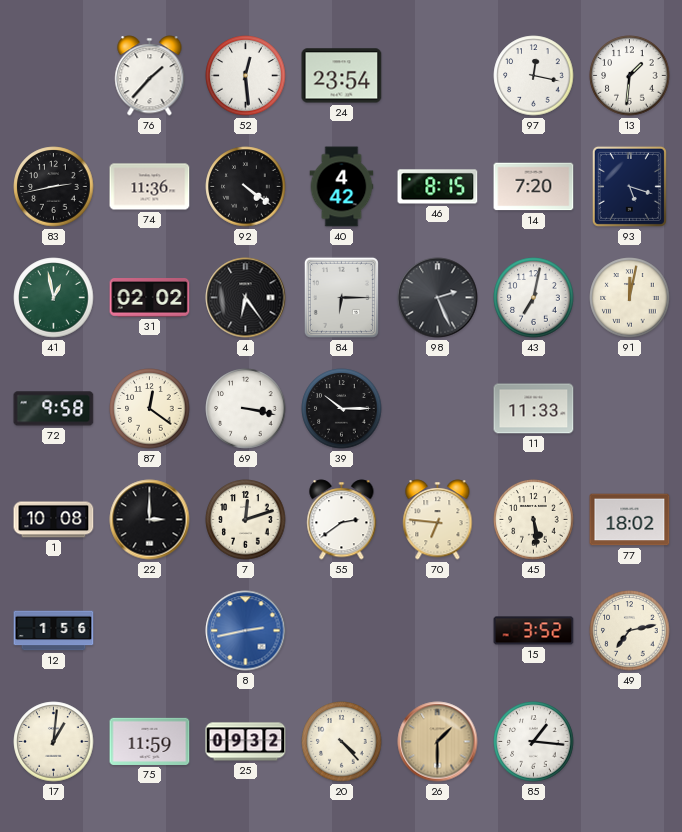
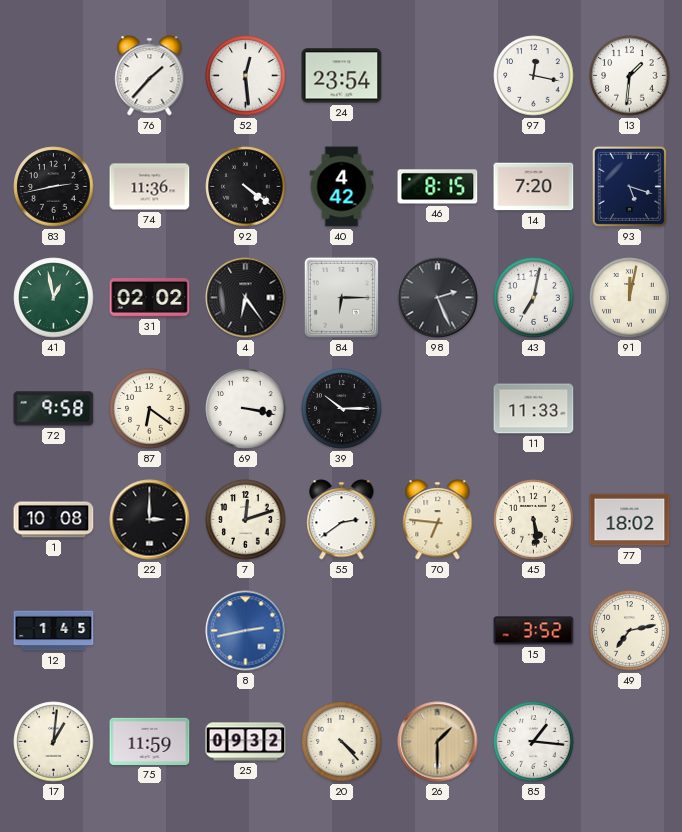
87: 12:21 -> 6:21
12: 1:56 -> 1:45
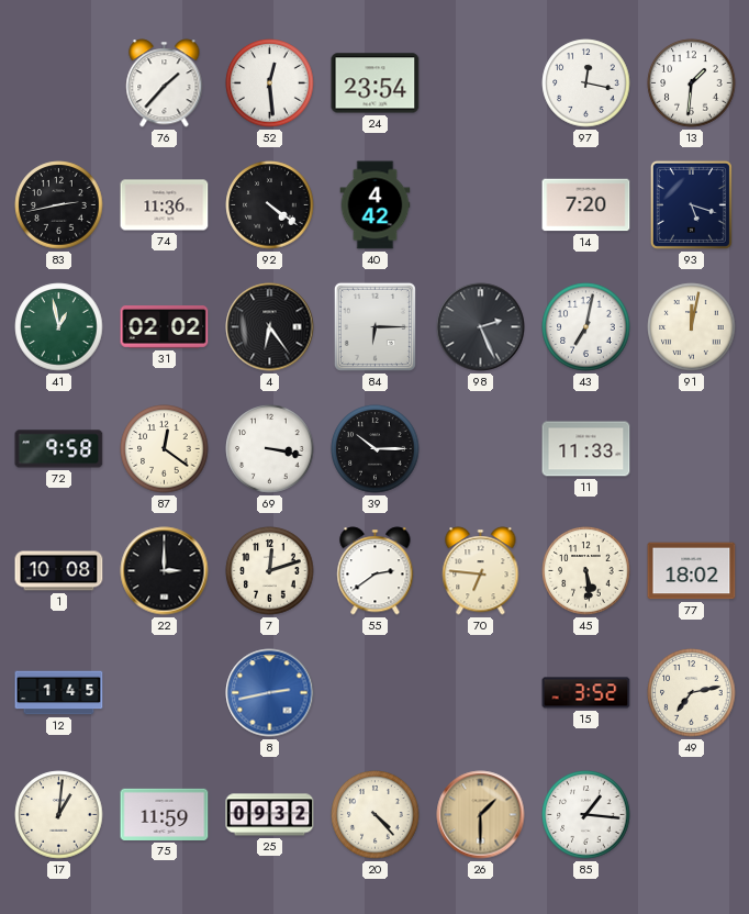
46: 8:15 -> none
87: 6:21 -> 12:21
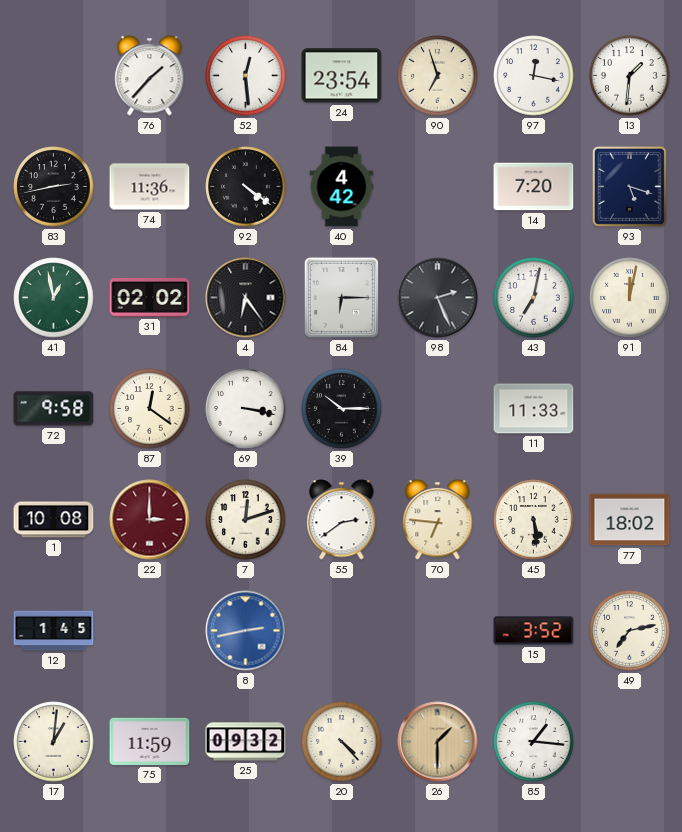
90: none -> 6:57
22 dial: black -> burgundy
